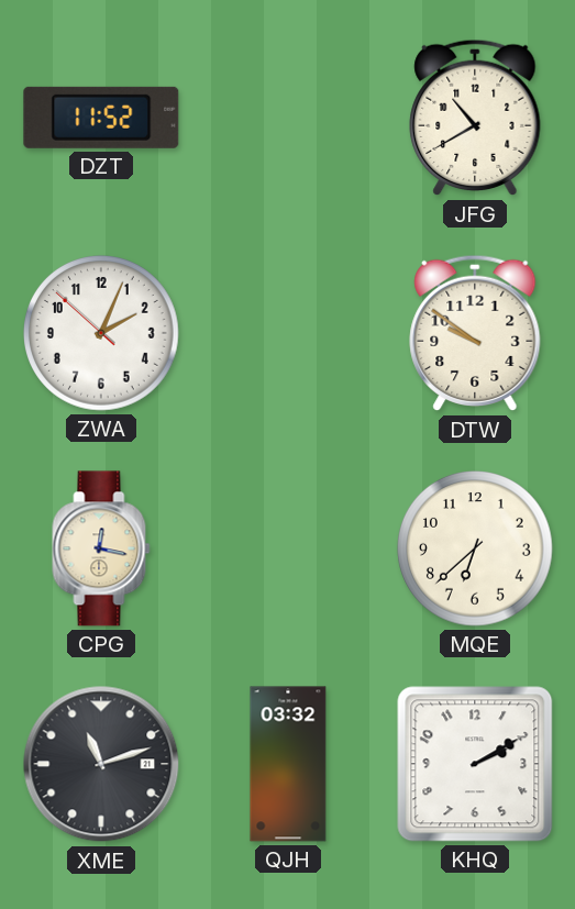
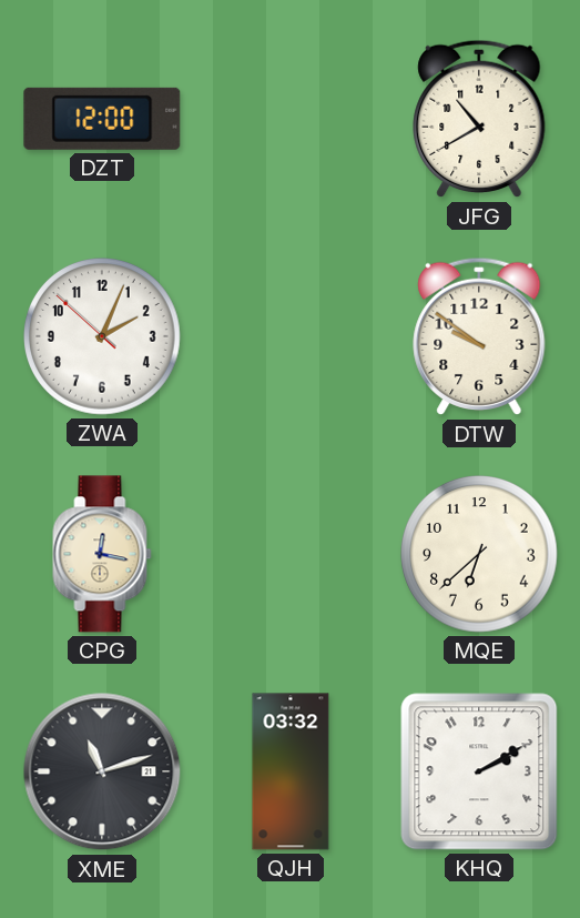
DZT: 11:52 -> 12:00
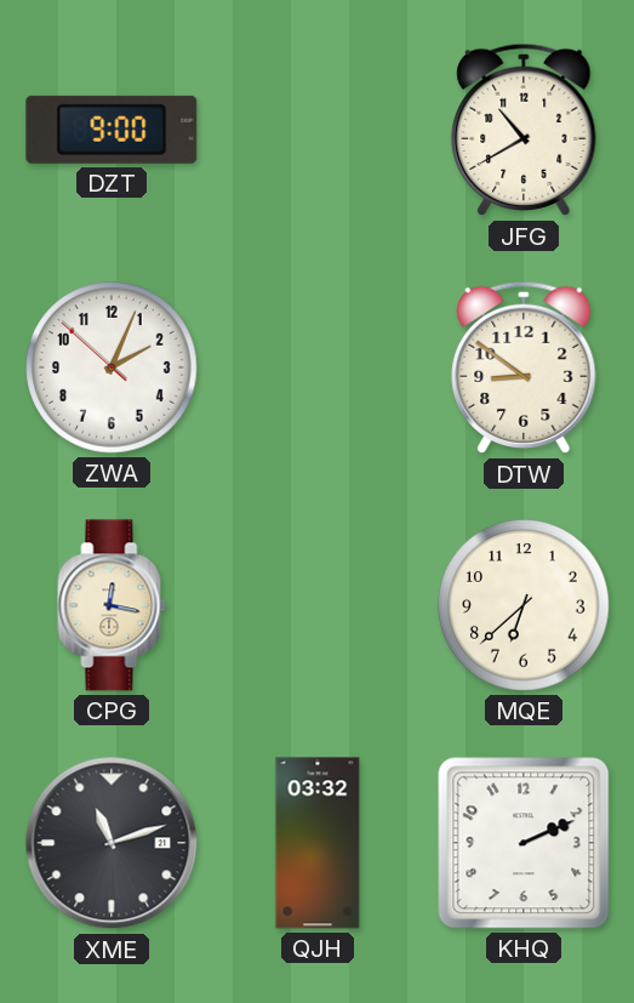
DZT: 12:00 -> 9:00
DTW: 9:51 -> 8:51
KHQ: 2:10 -> 2:11
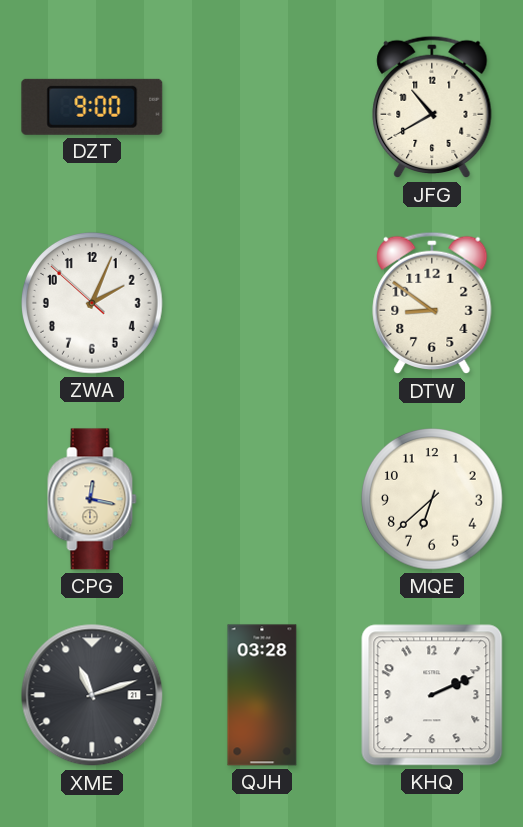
QJH: 03:32 -> 03:28
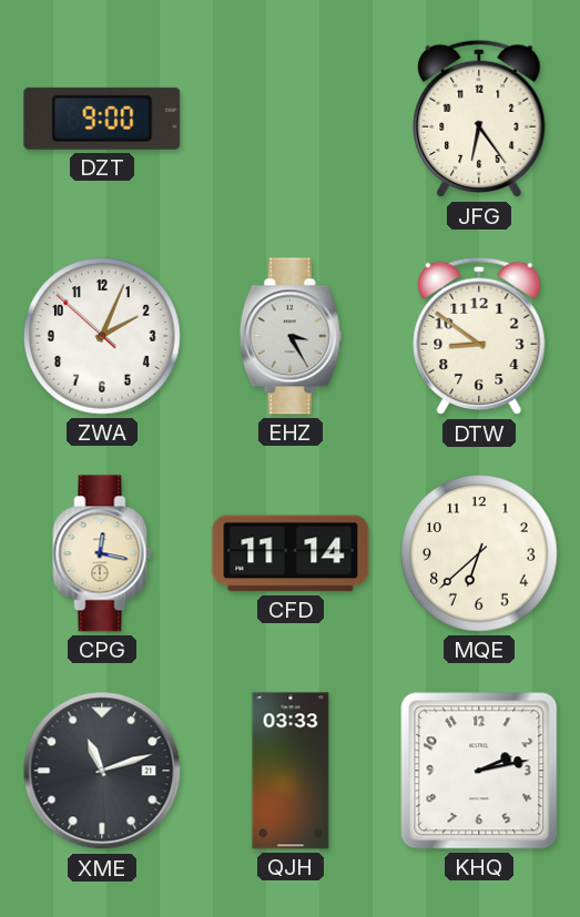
JFG: 10:40 -> 6:24
EHZ: none -> 3:25
CFD: none -> 11:14
QJH: 03:28 -> 03:33
KHQ: 2:11 -> 2:13
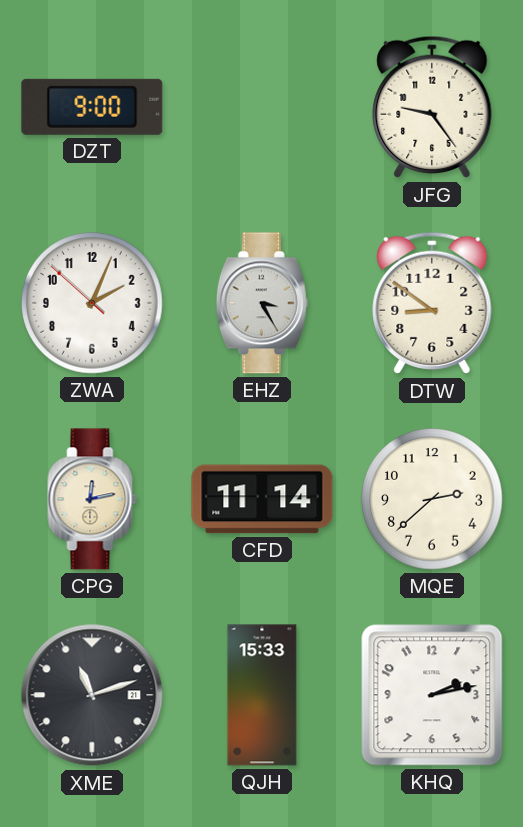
JFG: 6:24 -> 9:24
CPG: 12:17 -> 12:13
MQE: 6:38 -> 2:38
QJH: 03:33 -> 15:33
